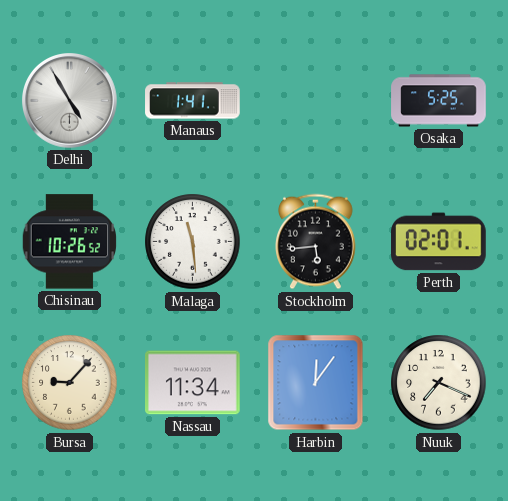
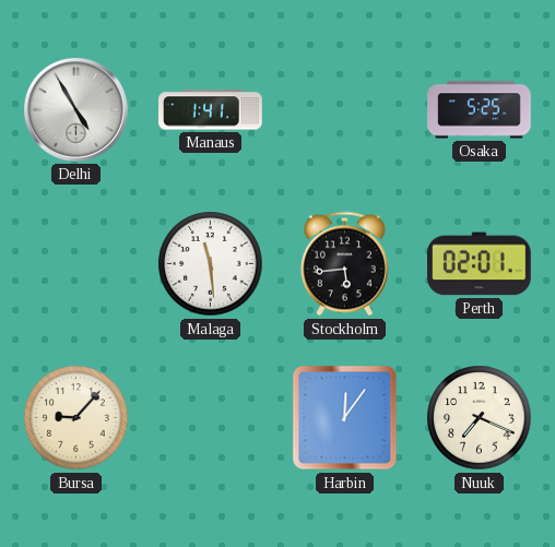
Chisinau: 10:26 -> none
Nassau: 11:34 -> none
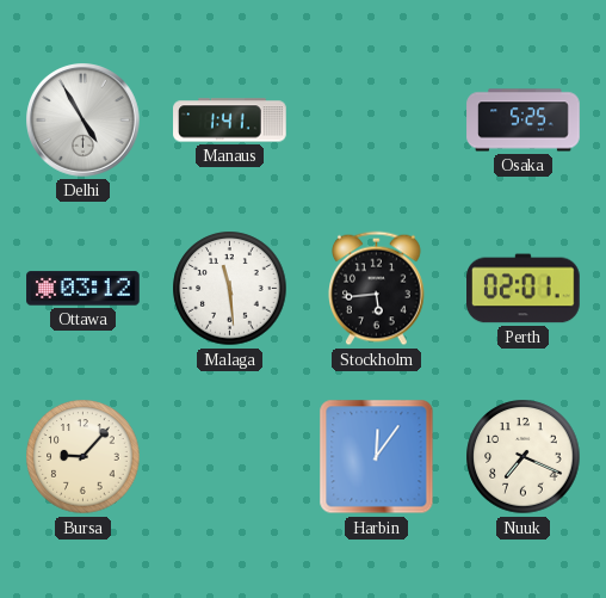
Ottawa: none -> 03:12
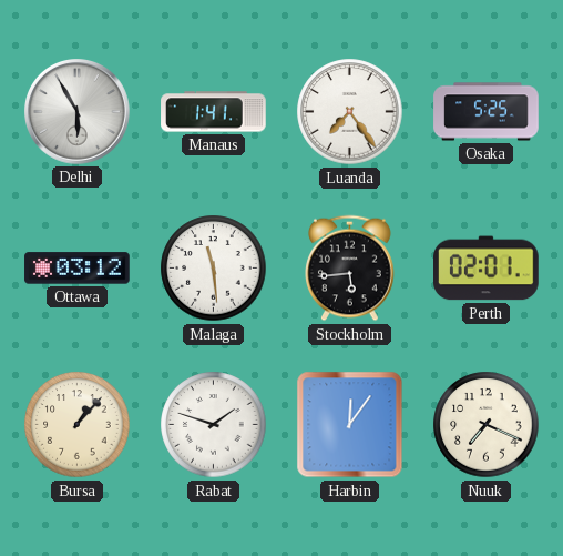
Delhi: 4:55 -> 5:55
Luanda: none -> 7:24
Bursa: 9:07 -> 1:07
Rabat: none -> 1:48
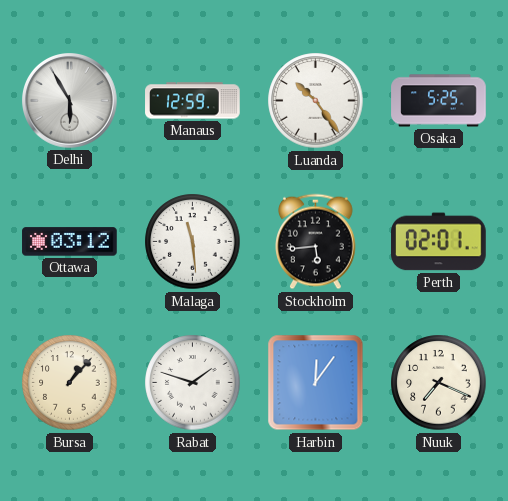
Manaus: 1:41 -> 12:59
Luanda: 7:24 -> 10:24
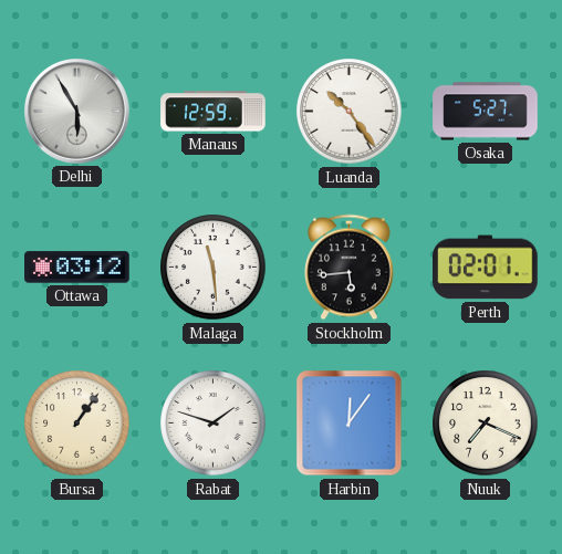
Osaka: 5:25 -> 5:27
Bursa: 1:07 -> 1:06
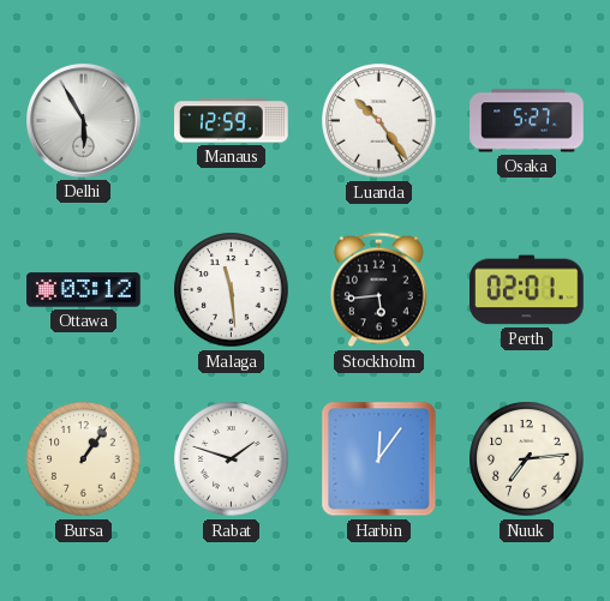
Nuuk: 7:19 -> 7:14
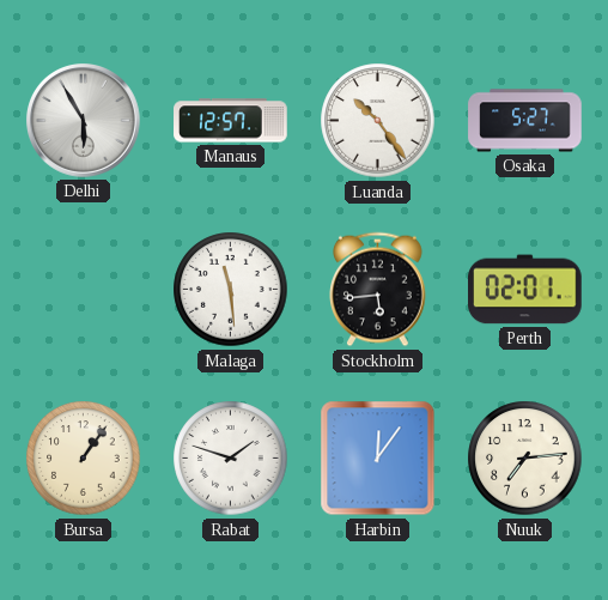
Manaus: 12:59 -> 12:57
Ottawa: 03:12 -> none
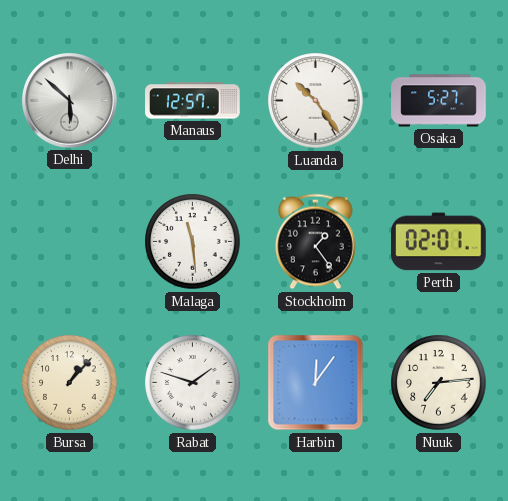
Delhi: 5:55 -> 5:52
Stockholm: 5:44 -> 1:24
Bursa: 1:06 -> 1:07
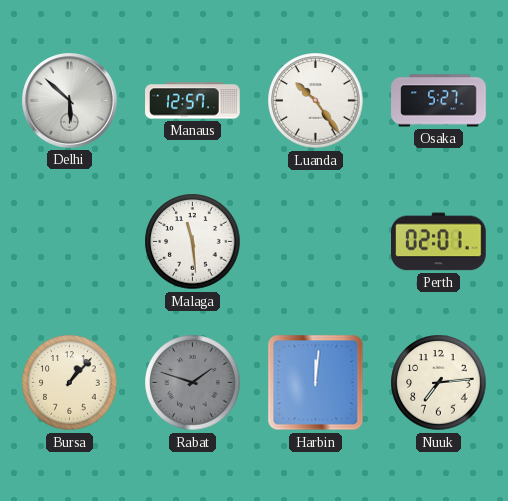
Stockholm: 1:24 -> none
Rabat dial: white -> grey
Harbin: 12:06 -> 12:01
